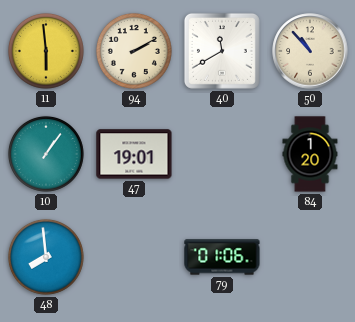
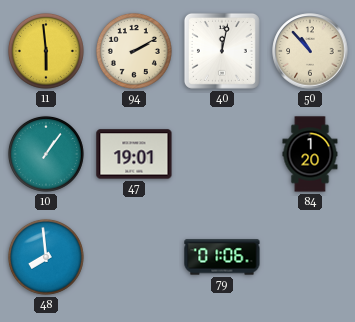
40: 11:40 -> 12:02
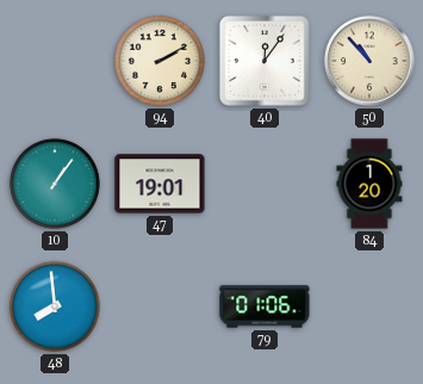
11: 5:59 -> none
40: 12:02 -> 12:06
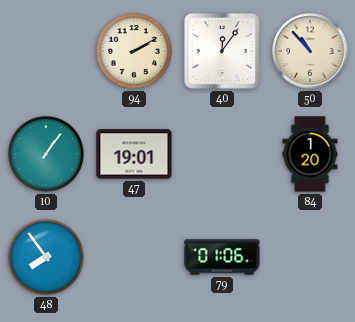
48: 7:59 -> 7:54
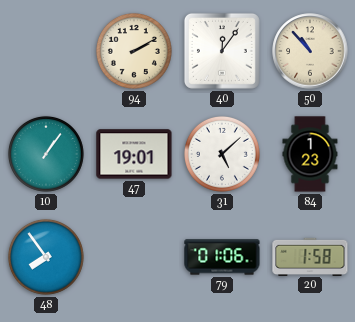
31: none -> 5:08
84: 1:20 -> 1:23
20: none -> 1:58
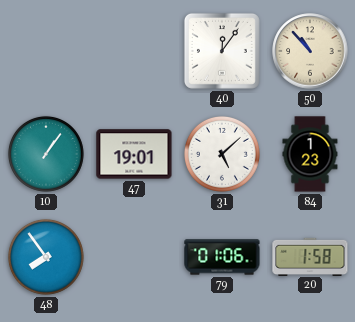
94: 2:10 -> none
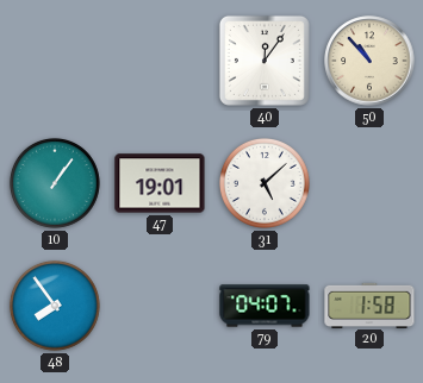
84: 1:23 -> none
79: 01:06 -> 04:07
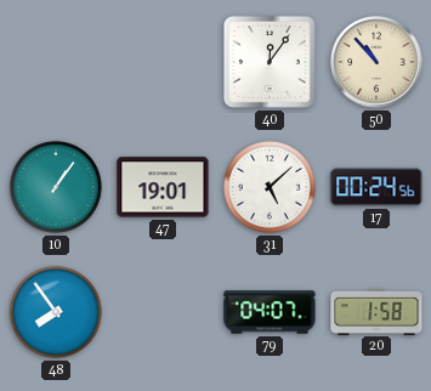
17: none -> 00:24
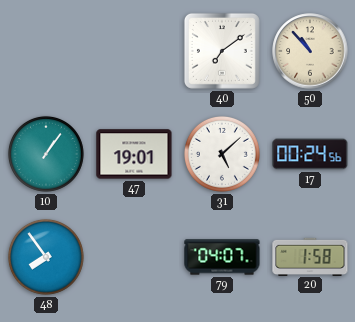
40: 12:06 -> 7:09
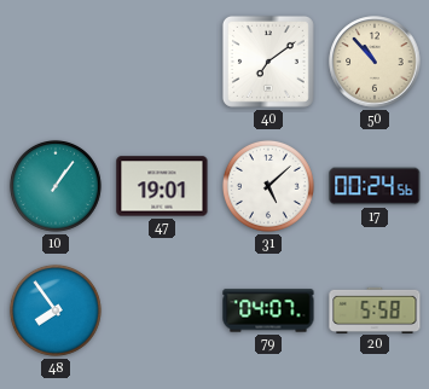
20: 1:58 -> 5:58
